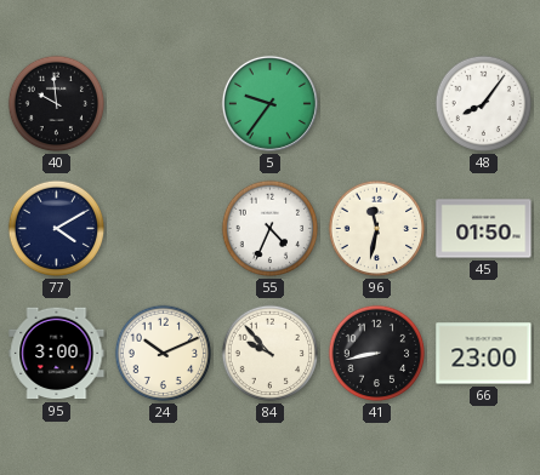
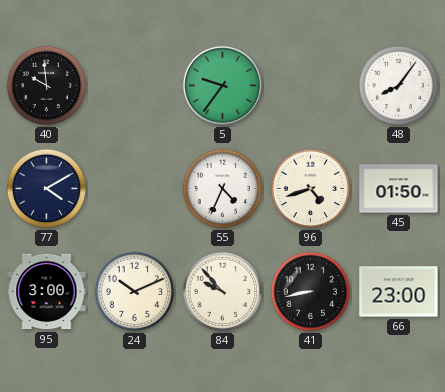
96: 11:32 -> 4:42
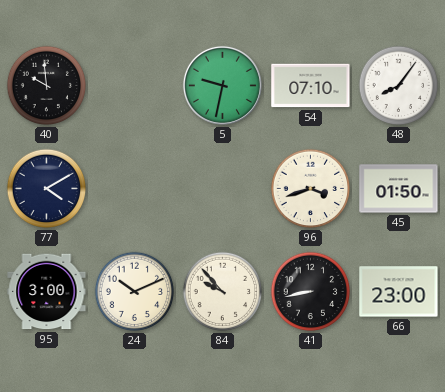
5: 9:36 -> 9:32
54: none -> 07:10
55: 4:34 -> none
96: 4:42 -> 3:42
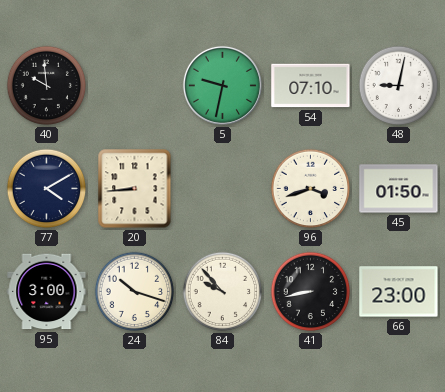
48: 8:06 -> 9:02
20: none -> 8:44
24: 10:11 -> 10:18
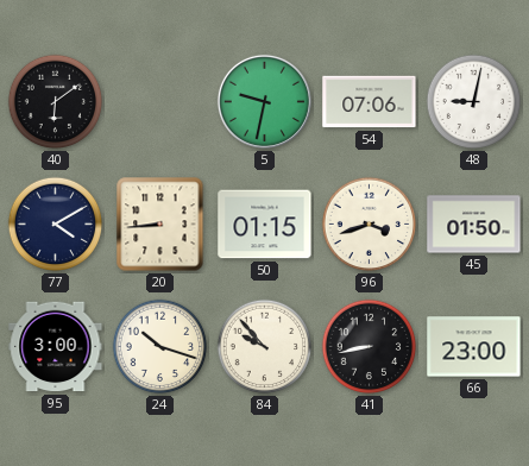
40: 9:59 -> 6:09
54: 07:10 -> 07:06
50: none -> 01:15
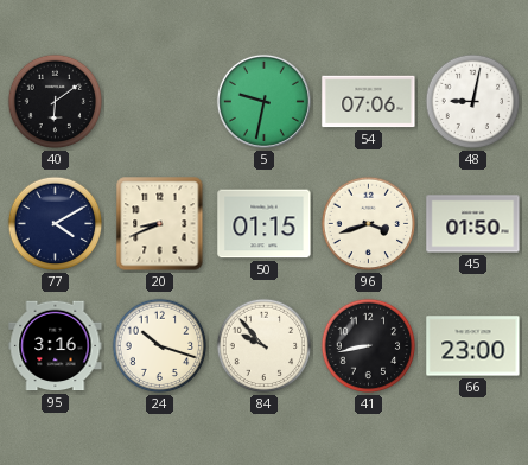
20: 8:44 -> 8:41
95: 3:00 -> 3:16
